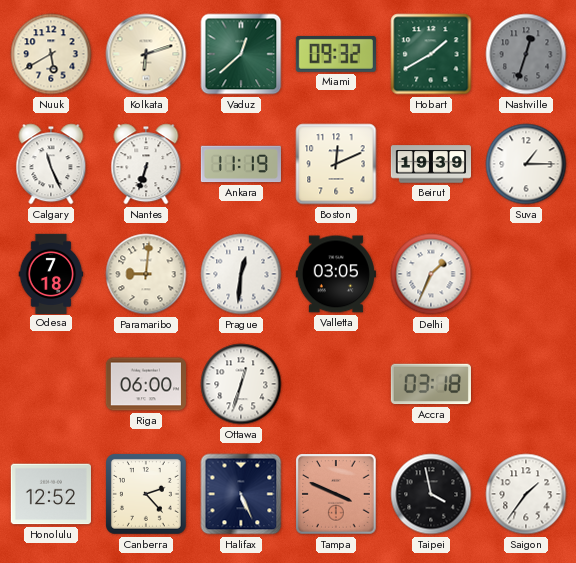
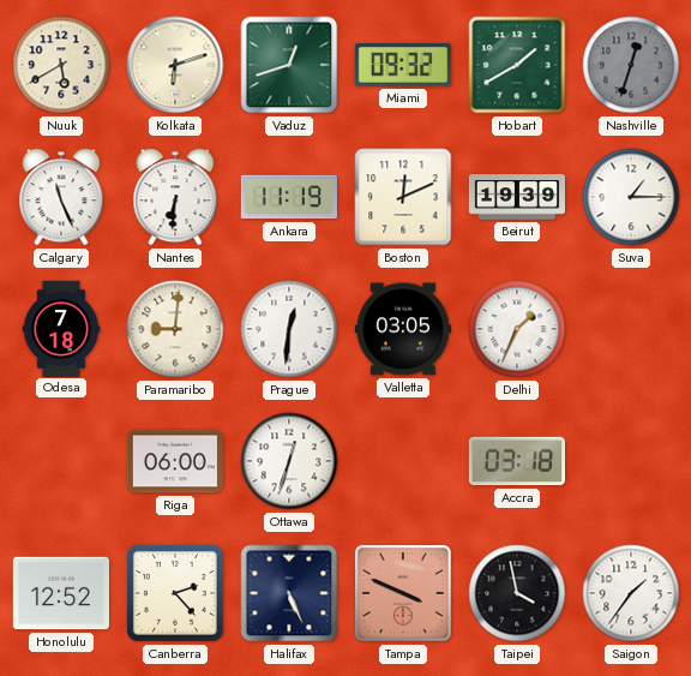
Vaduz: 12:38 -> 12:42
Nantes: 6:33 -> 6:31
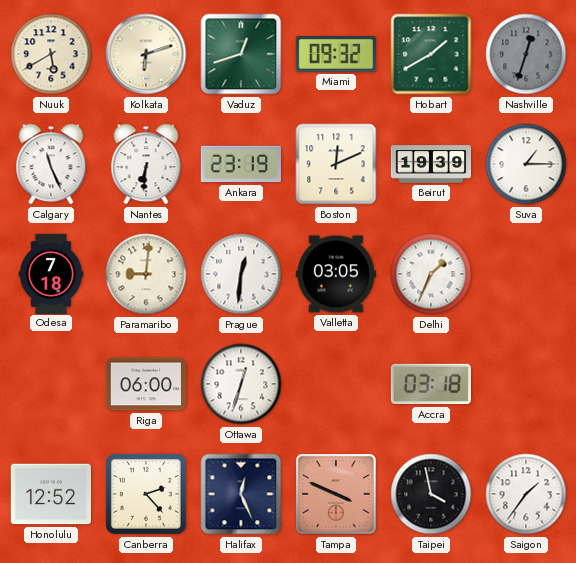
Ankara: 11:19 -> 23:19
Halifax: 5:26 -> 12:26
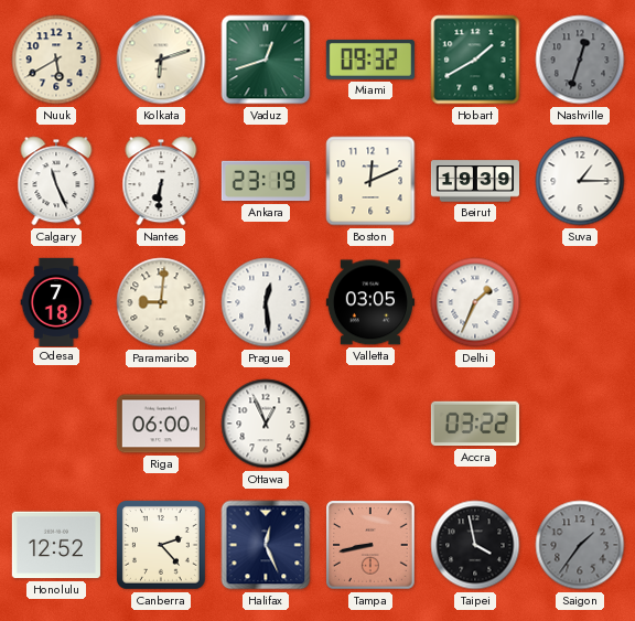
Prague: 12:31 -> 12:29
Ottawa: 12:33 -> 12:56
Accra: 03:18 -> 03:22
Tampa: 3:49 -> 8:43
Saigon dial: white -> grey
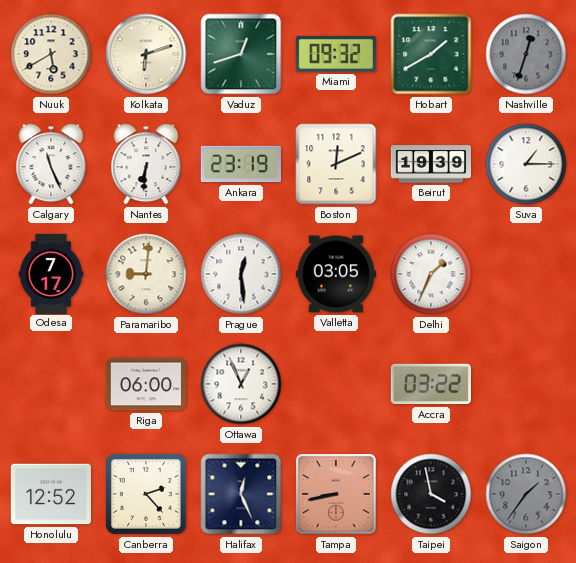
Odesa: 7:18 -> 7:17
